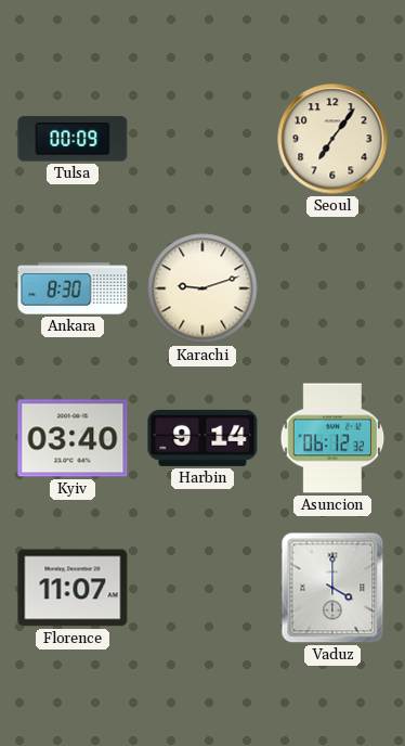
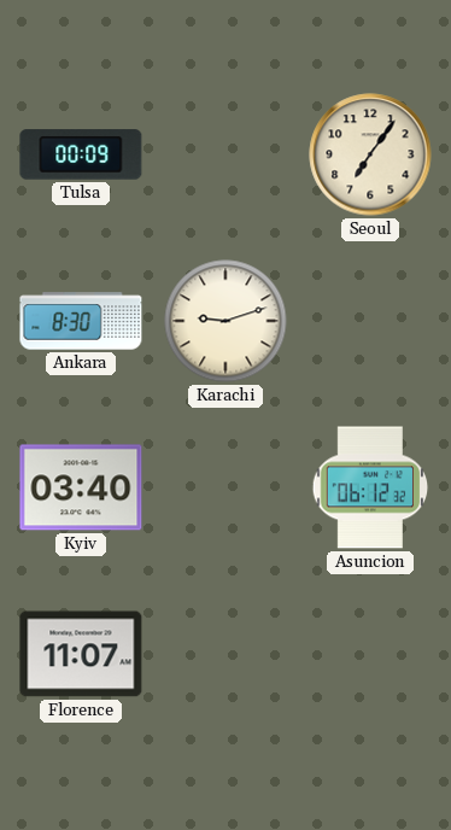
Harbin: 9:14 -> none
Vaduz: 4:00 -> none
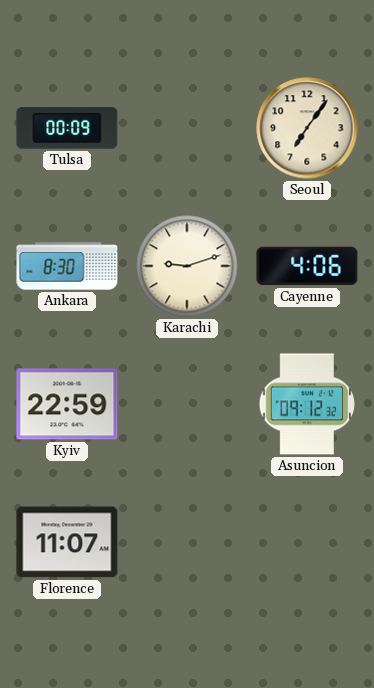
Cayenne: none -> 4:06
Kyiv: 03:40 -> 22:59
Asuncion: 06:12 -> 09:12
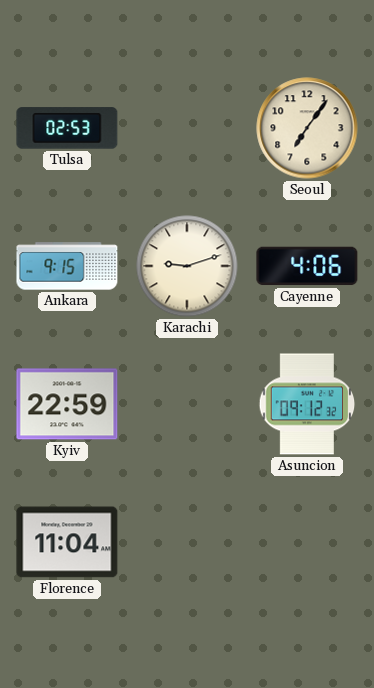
Tulsa: 00:09 -> 02:53
Ankara: 8:30 -> 9:15
Florence: 11:07 -> 11:04
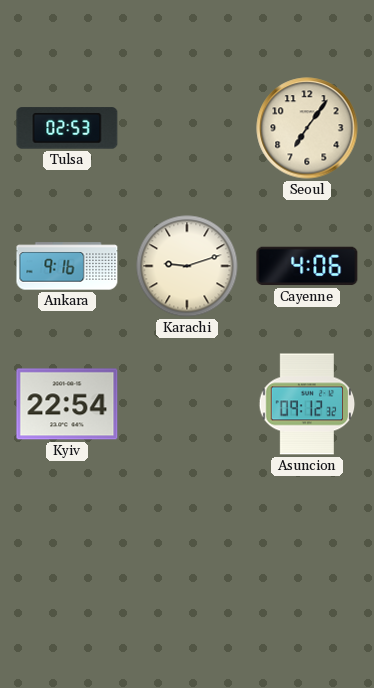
Ankara: 9:15 -> 9:16
Kyiv: 22:59 -> 22:54
Florence: 11:04 -> none
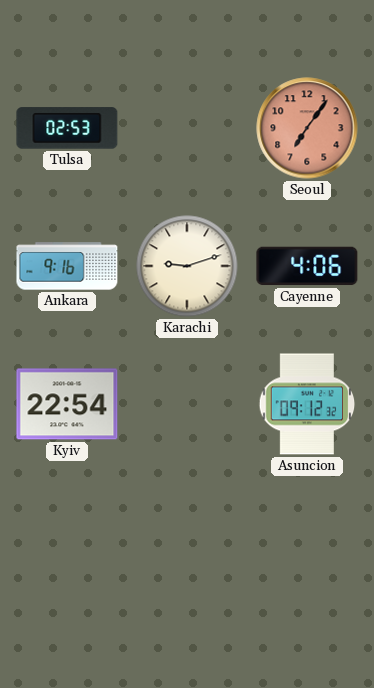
Seoul dial: cream -> salmon
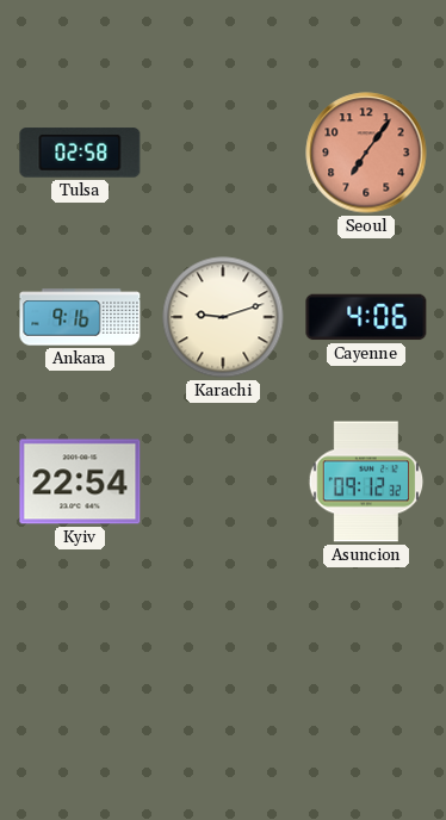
Tulsa: 02:53 -> 02:58
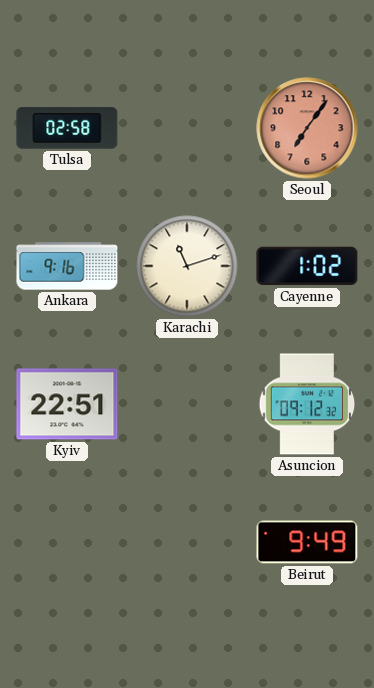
Karachi: 9:12 -> 11:12
Cayenne: 4:06 -> 1:02
Kyiv: 22:54 -> 22:51
Beirut: none -> 9:49
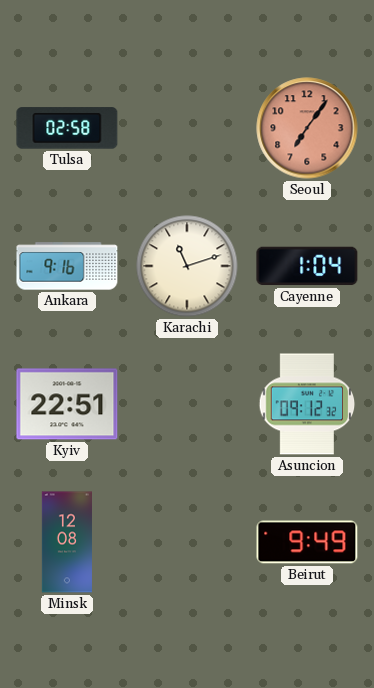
Cayenne: 1:02 -> 1:04
Minsk: none -> 12:08
